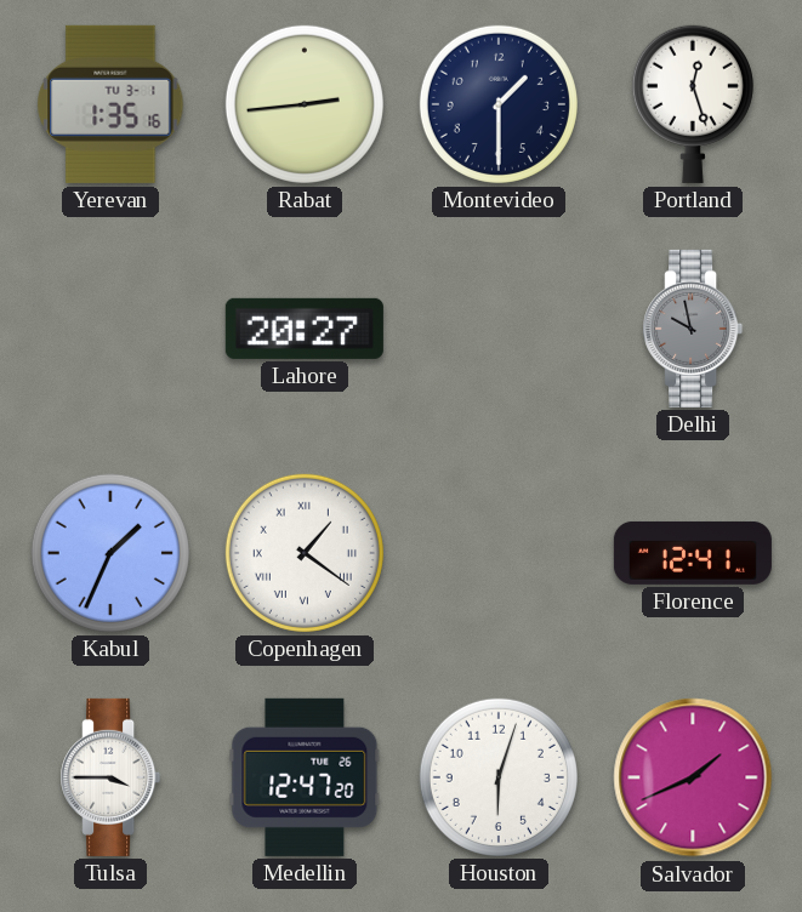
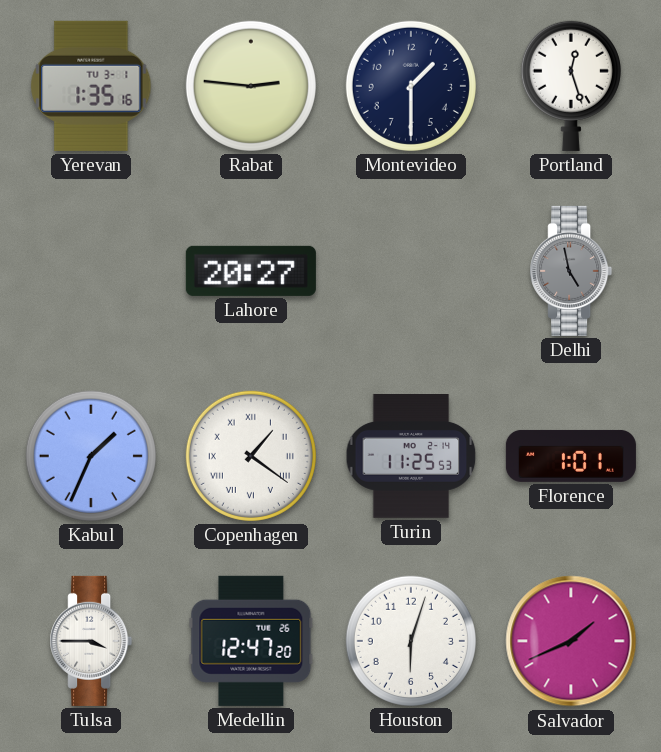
Rabat: 2:44 -> 2:46
Delhi: 9:58 -> 4:58
Turin: none -> 11:25
Florence: 12:41 -> 1:01
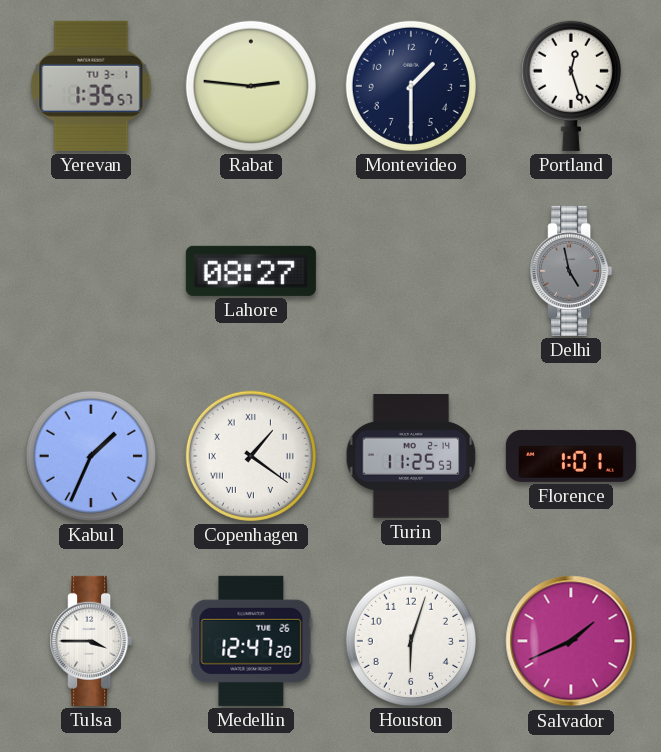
Yerevan: 1:35:16 -> 1:35:57
Lahore: 20:27 -> 08:27
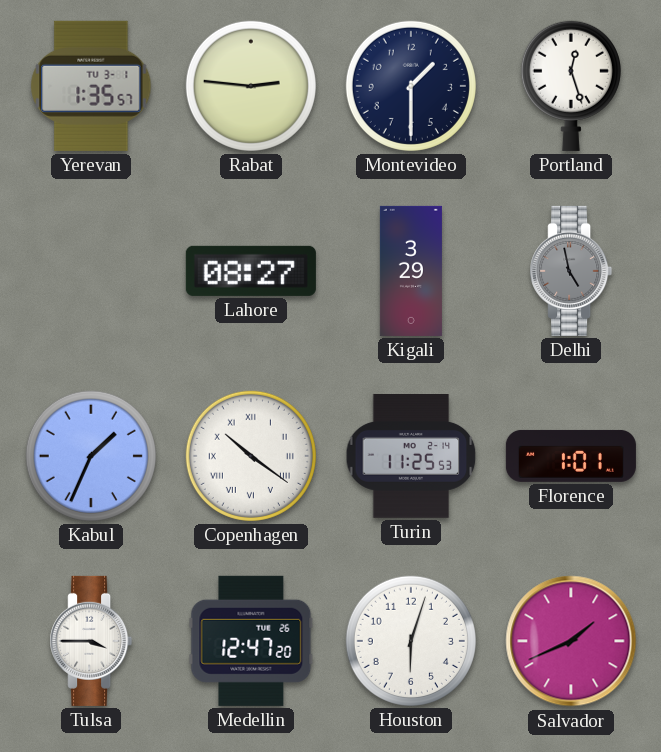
Kigali: none -> 3:29
Copenhagen: 1:21 -> 10:21
